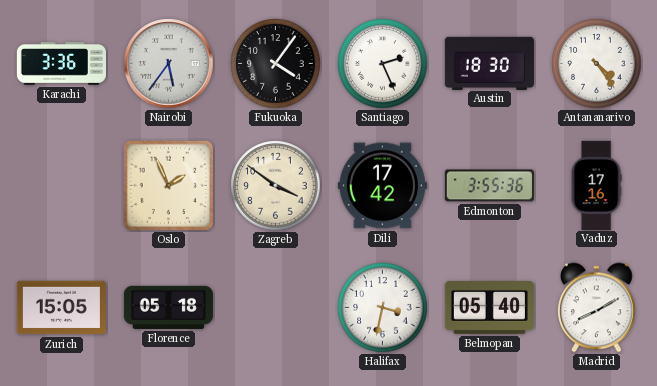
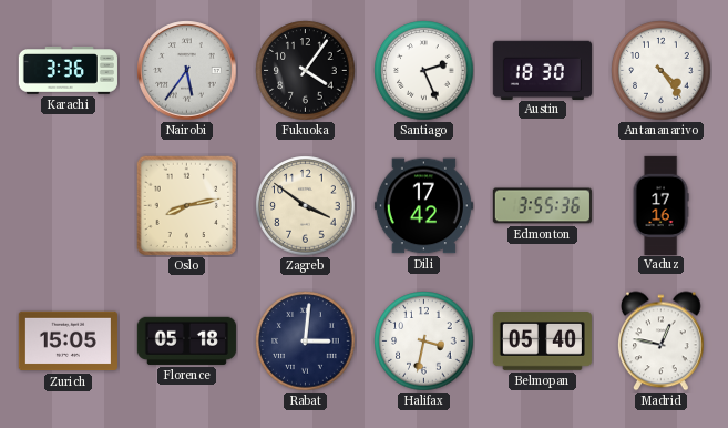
Oslo: 1:56 -> 8:13
Rabat: none -> 3:01
Madrid: 8:10 -> 12:47
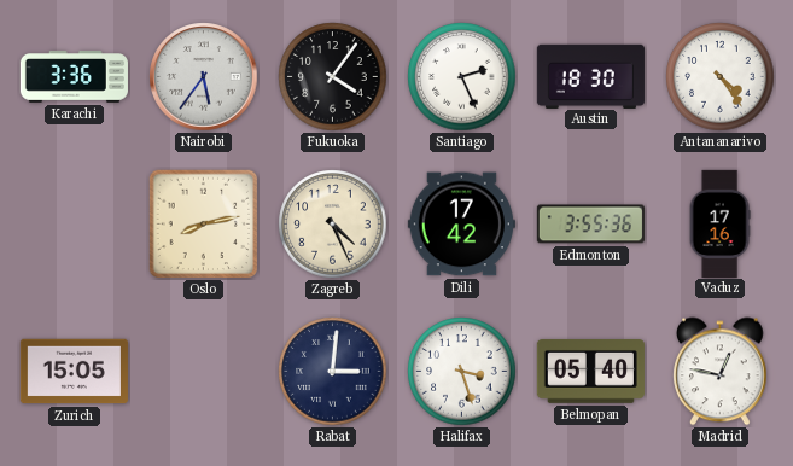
Zagreb: 3:51 -> 4:26
Florence: 05:18 -> none
Halifax: 3:32 -> 3:27
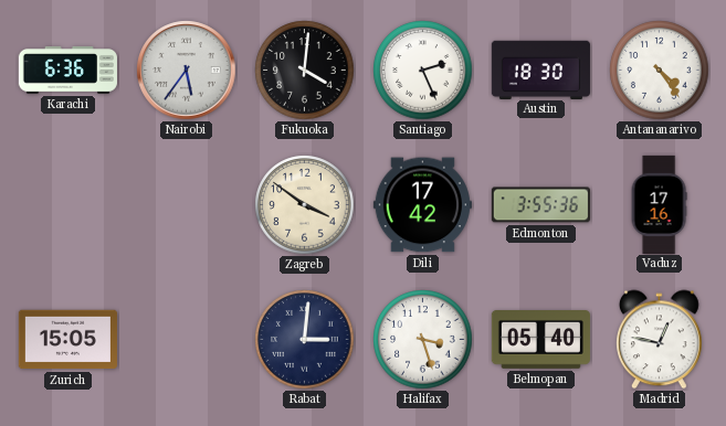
Karachi: 3:36 -> 6:36
Fukuoka: 4:06 -> 4:01
Oslo: 8:13 -> none
Zagreb: 4:26 -> 3:51
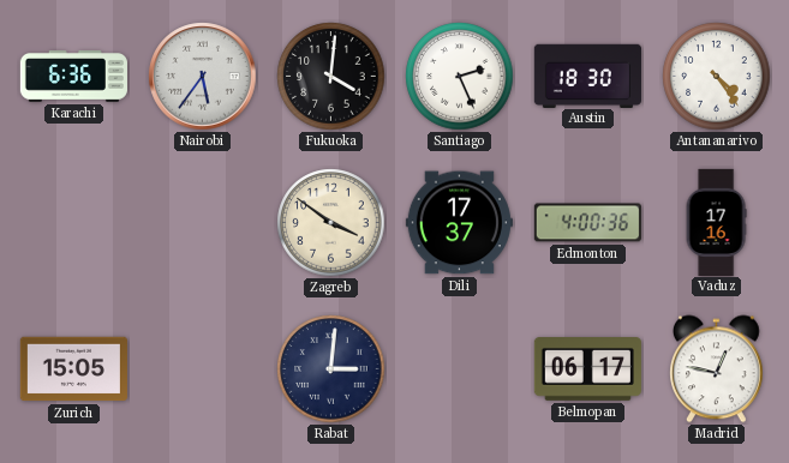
Dili: 17:42 -> 17:37
Edmonton: 3:55 -> 4:00
Halifax: 3:27 -> none
Belmopan: 05:40 -> 06:17
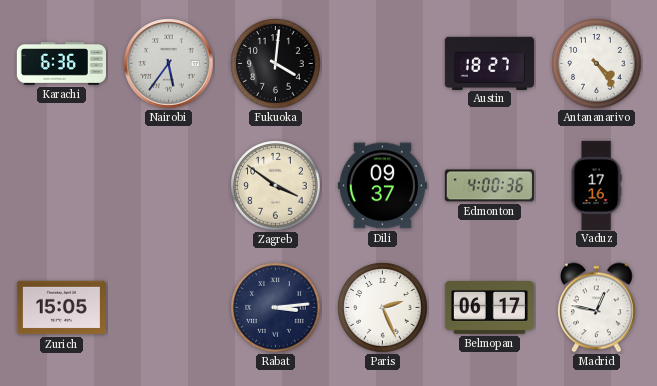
Santiago: 2:26 -> none
Austin: 18:30 -> 18:27
Dili: 17:37 -> 09:37
Rabat: 3:01 -> 3:14
Paris: none -> 2:26
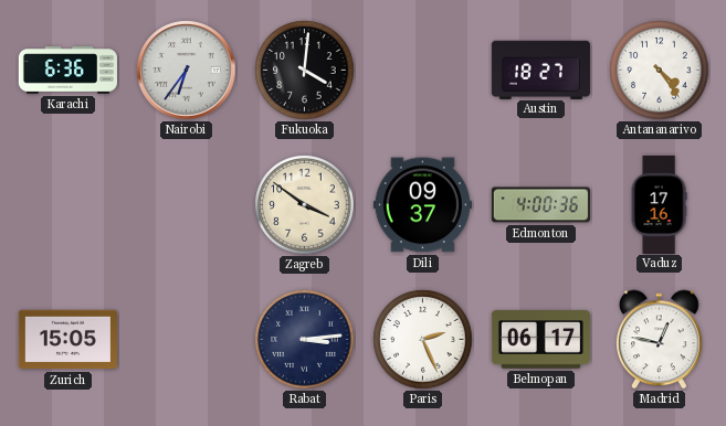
Nairobi: 5:36 -> 6:36
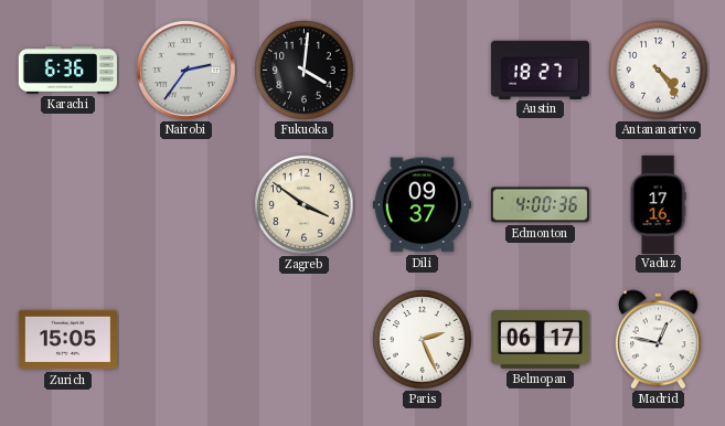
Nairobi: 6:36 -> 2:36
Rabat: 3:14 -> none
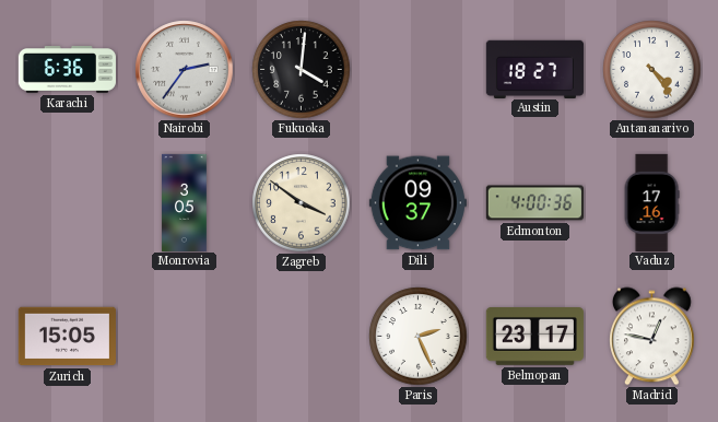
Monrovia: none -> 3:05
Belmopan: 06:17 -> 23:17
